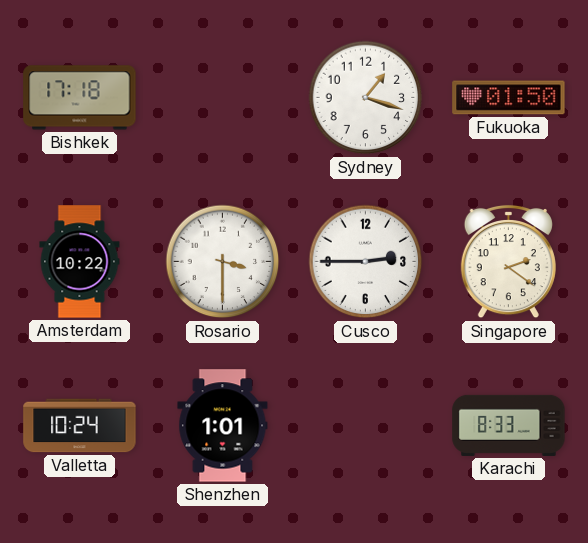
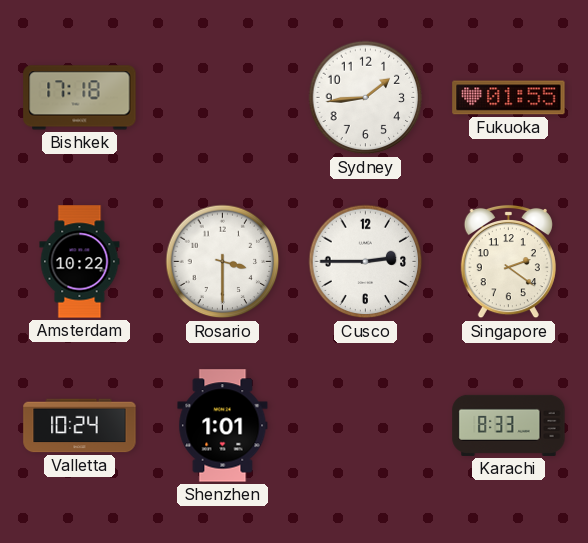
Sydney: 1:18 -> 1:44
Fukuoka: 01:50 -> 01:55
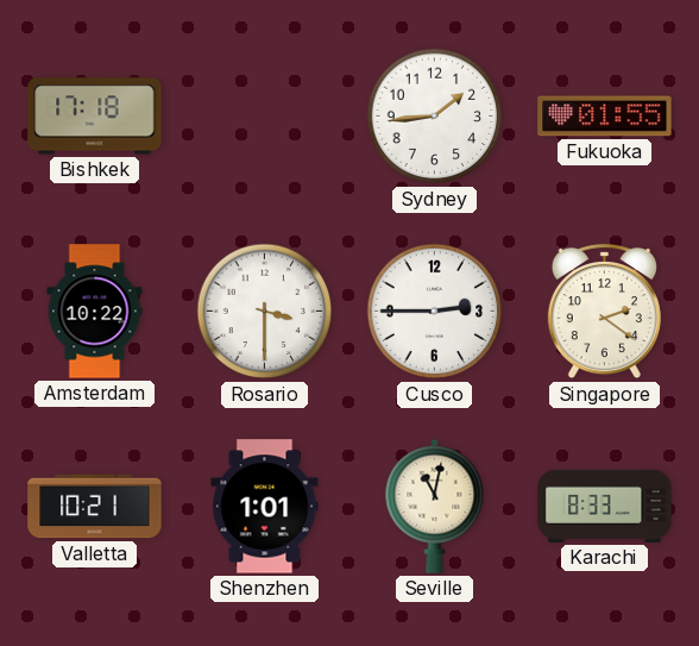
Valletta: 10:24 -> 10:21
Seville: none -> 11:02
